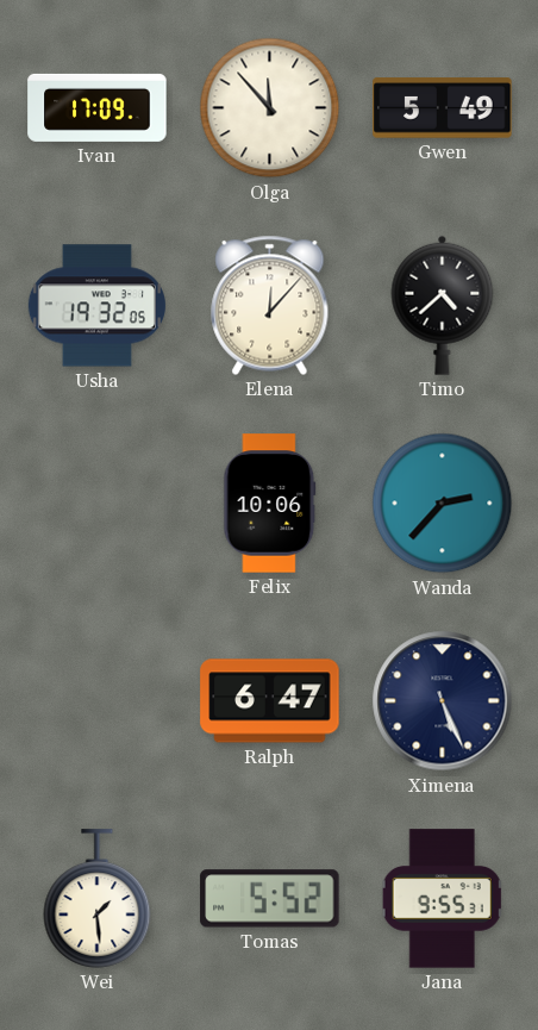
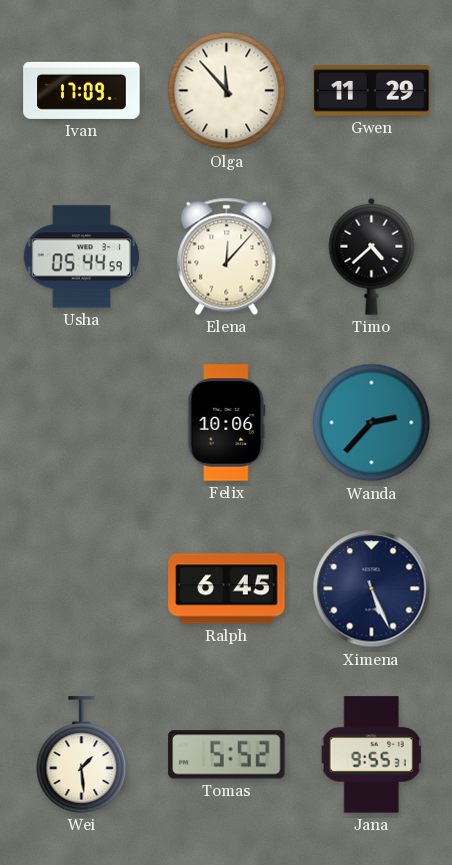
Gwen: 5:49 -> 11:29
Usha: 19:32 -> 05:44
Ralph: 6:47 -> 6:45
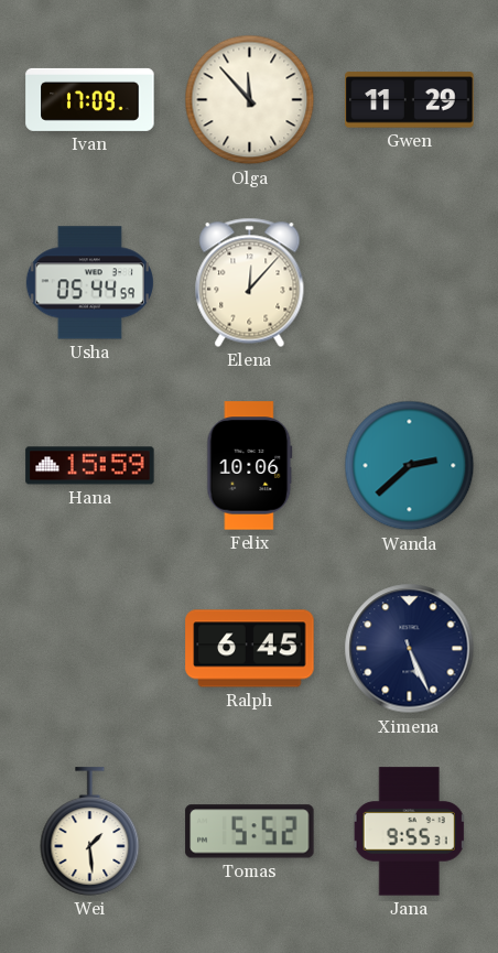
Timo: 4:38 -> none
Hana: none -> 15:59
Wanda: 2:37 -> 2:38
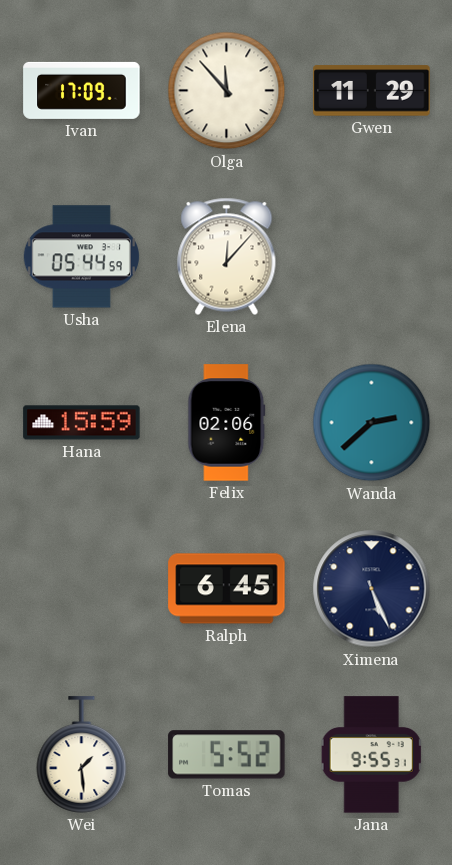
Felix: 10:06 -> 02:06
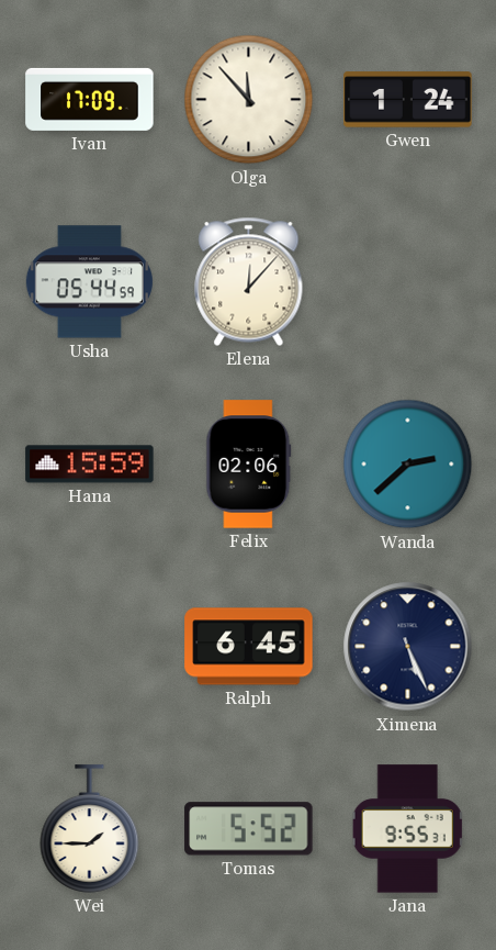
Gwen: 11:29 -> 1:24
Wei: 1:29 -> 1:45
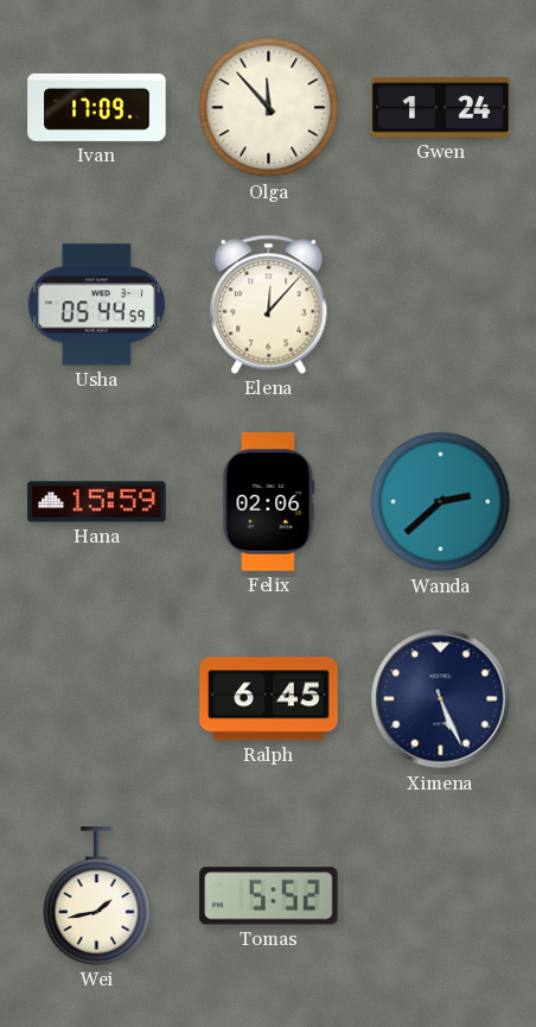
Wei: 1:45 -> 1:43
Jana: 9:55 -> none
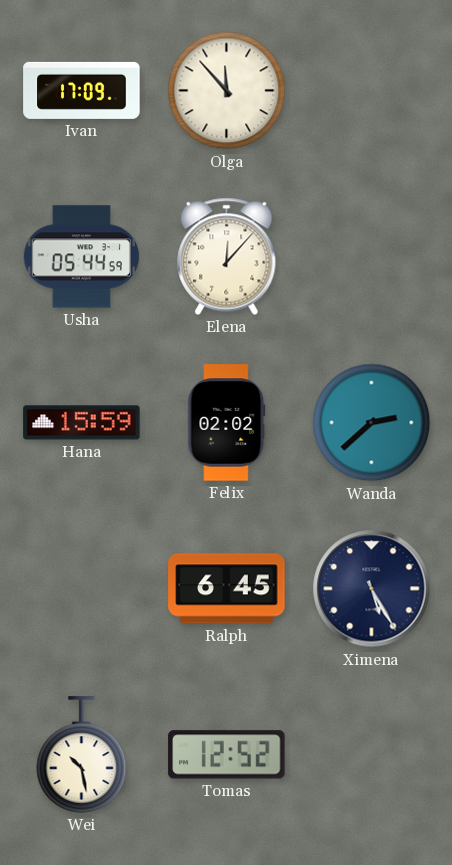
Gwen: 1:24 -> none
Felix: 02:06 -> 02:02
Ximena: 5:26 -> 5:25
Wei: 1:43 -> 10:28
Tomas: 5:52 -> 12:52
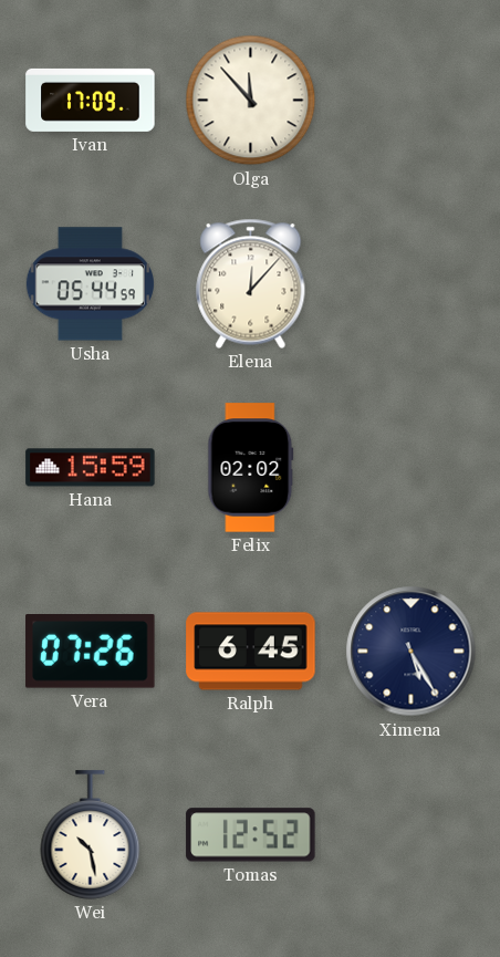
Wanda: 2:38 -> none
Vera: none -> 07:26
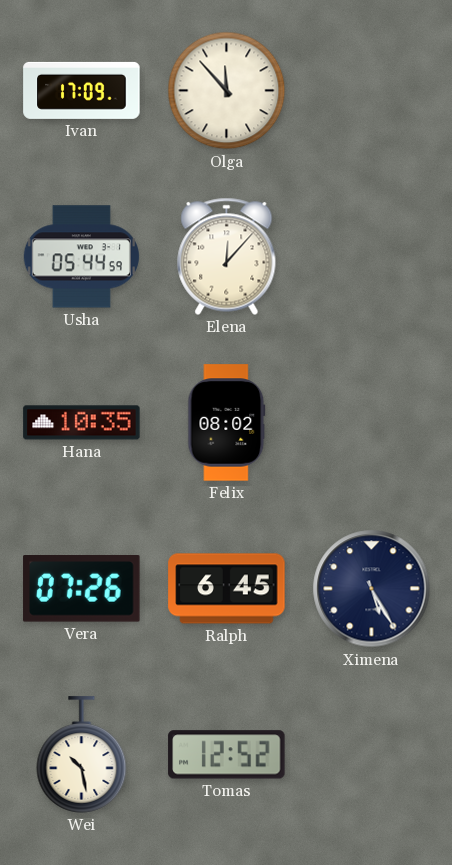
Hana: 15:59 -> 10:35
Felix: 02:02 -> 08:02
